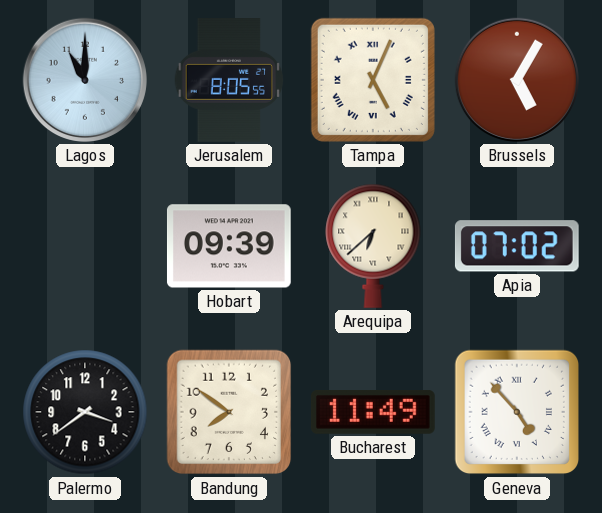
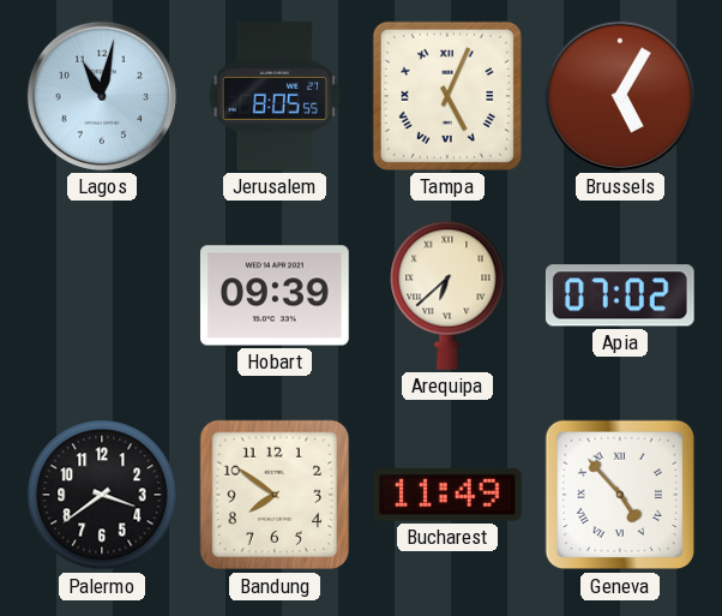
Lagos: 11:00 -> 11:02
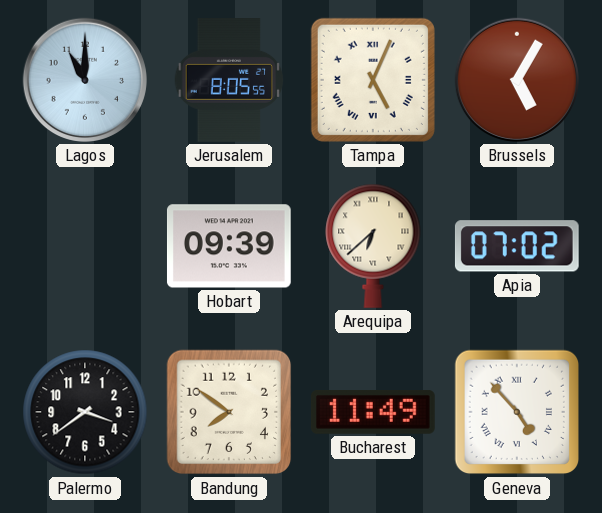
Lagos: 11:02 -> 11:00
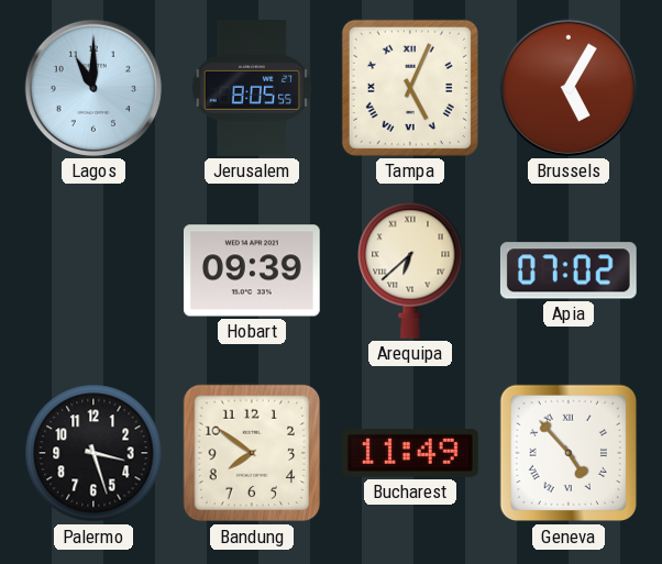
Palermo: 3:39 -> 3:27
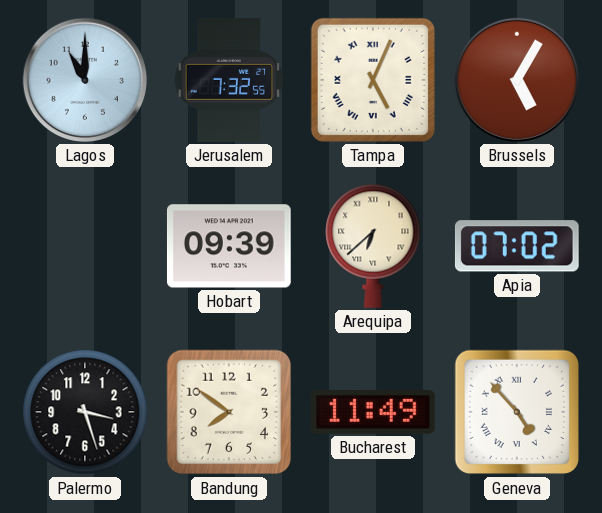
Jerusalem: 8:05 -> 7:32
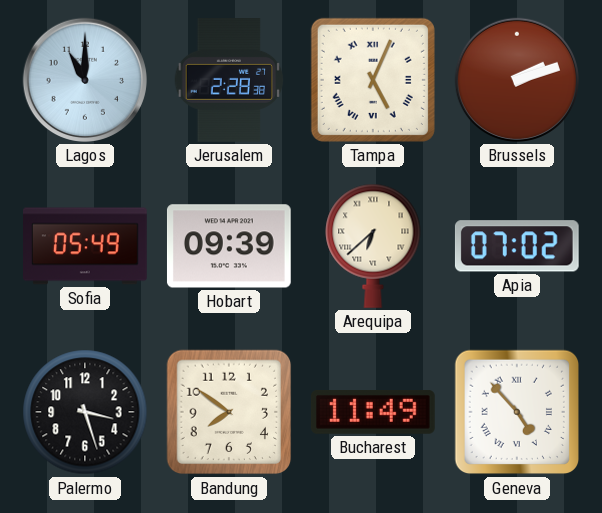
Jerusalem: 7:32 -> 2:28
Brussels: 5:05 -> 2:12
Sofia: none -> 05:49
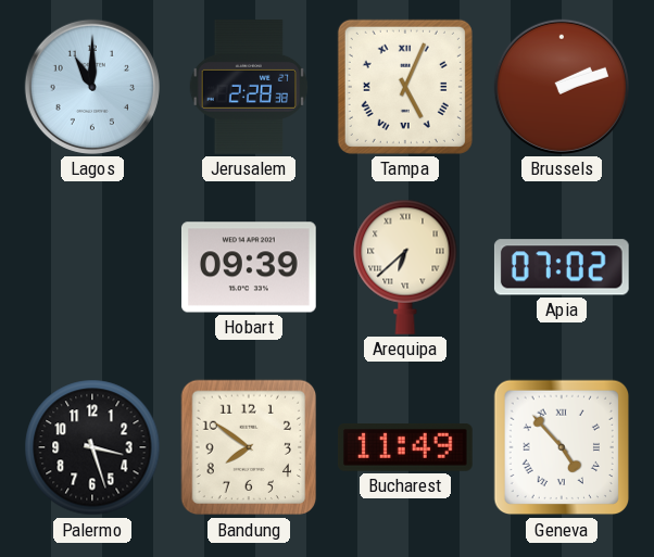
Sofia: 05:49 -> none
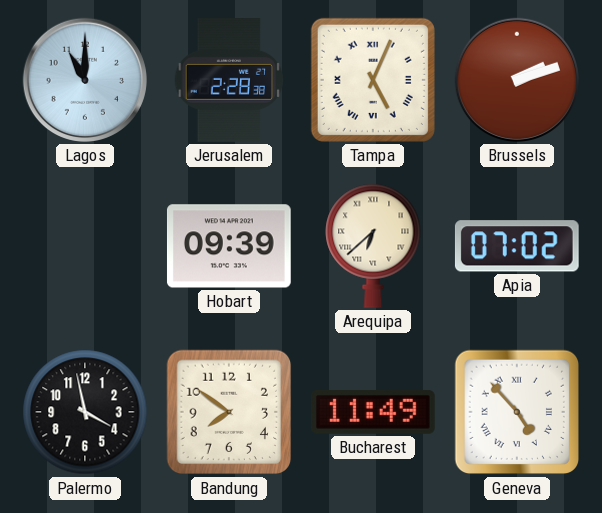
Palermo: 3:27 -> 3:58
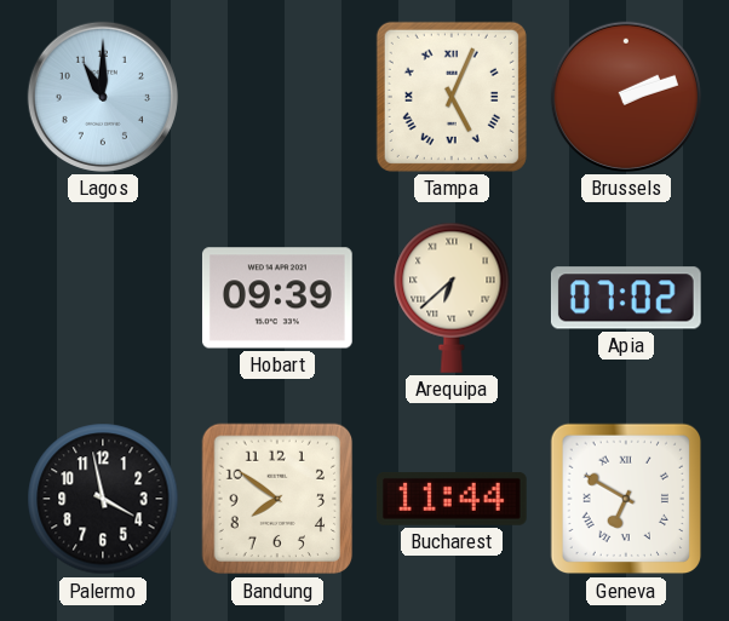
Jerusalem: 2:28 -> none
Bucharest: 11:49 -> 11:44
Geneva: 4:53 -> 6:50
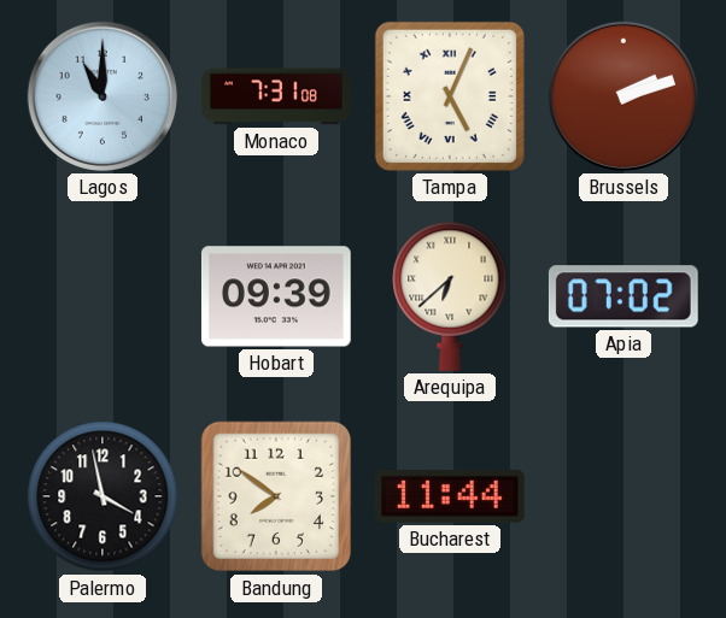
Monaco: none -> 7:31
Geneva: 6:50 -> none
